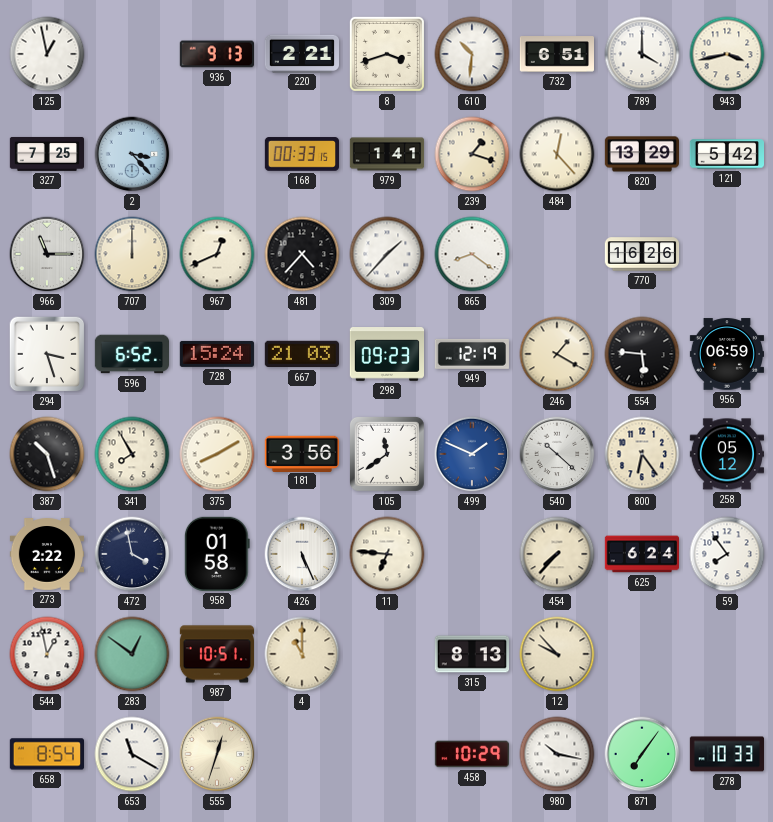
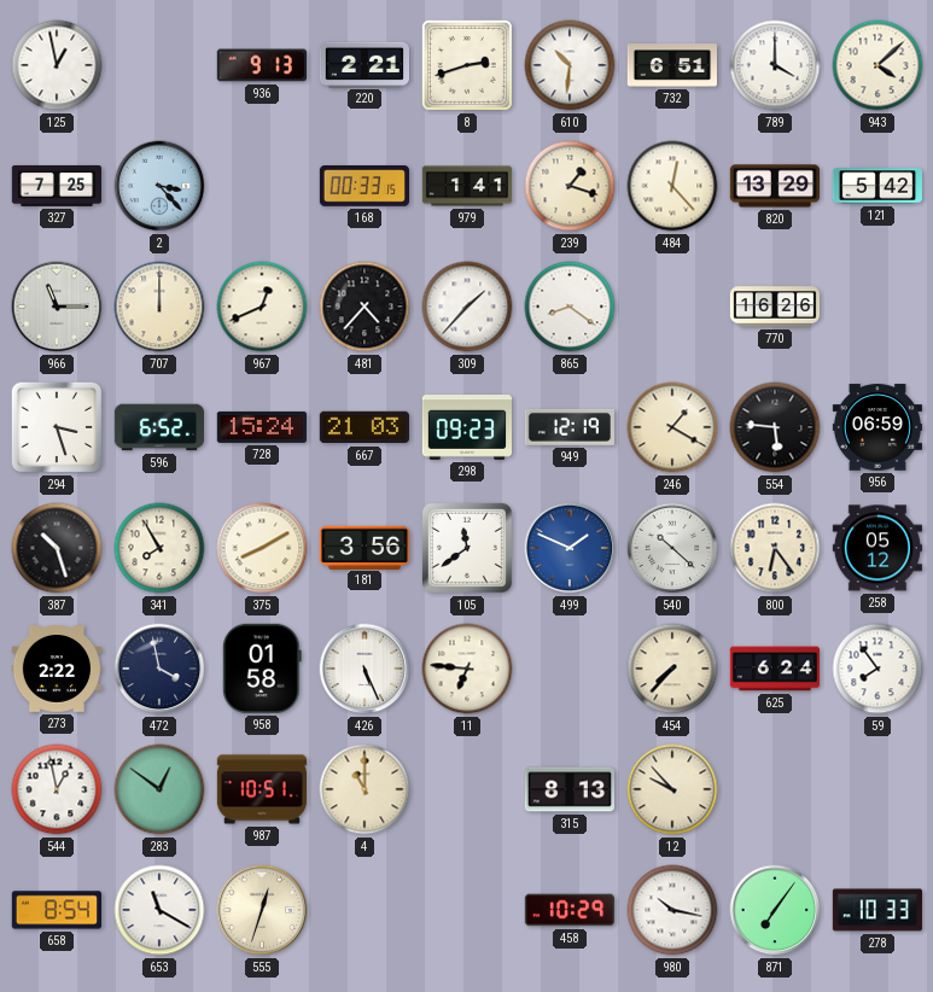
8: 3:42 -> 2:42
943: 3:43 -> 4:08
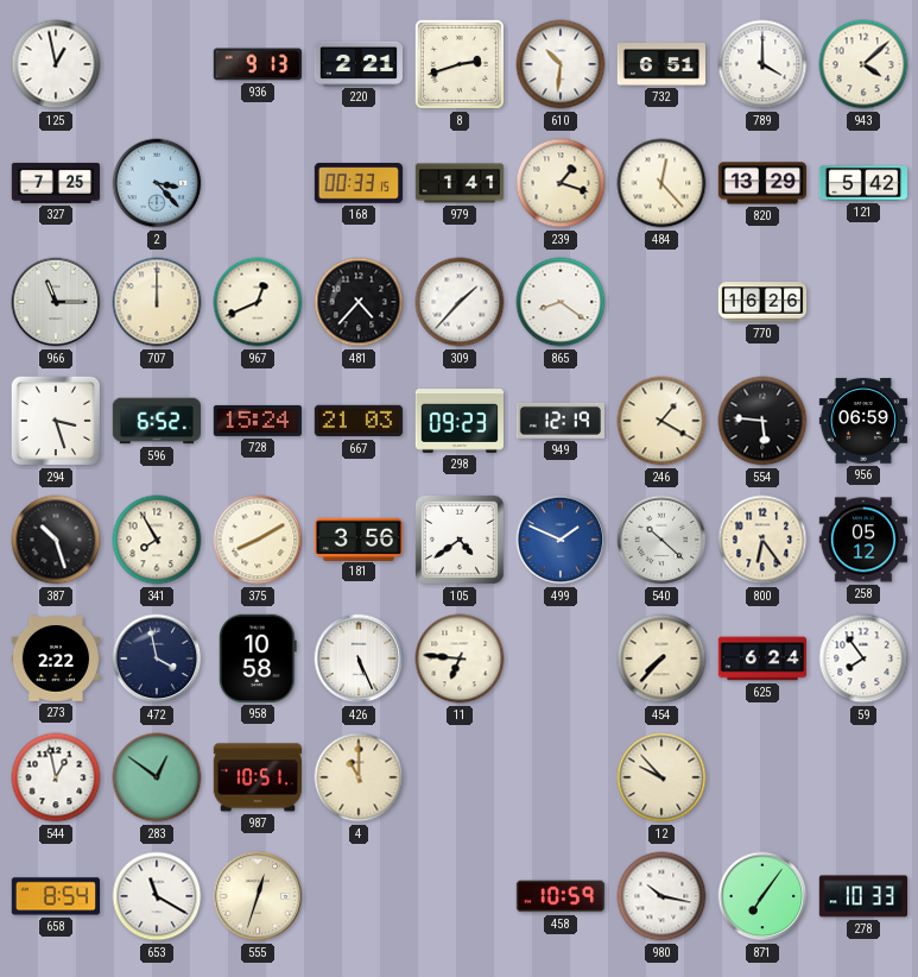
105: 11:39 -> 4:39
958: 01:58 -> 10:58
315: 8:13 -> none
458: 10:29 -> 10:59
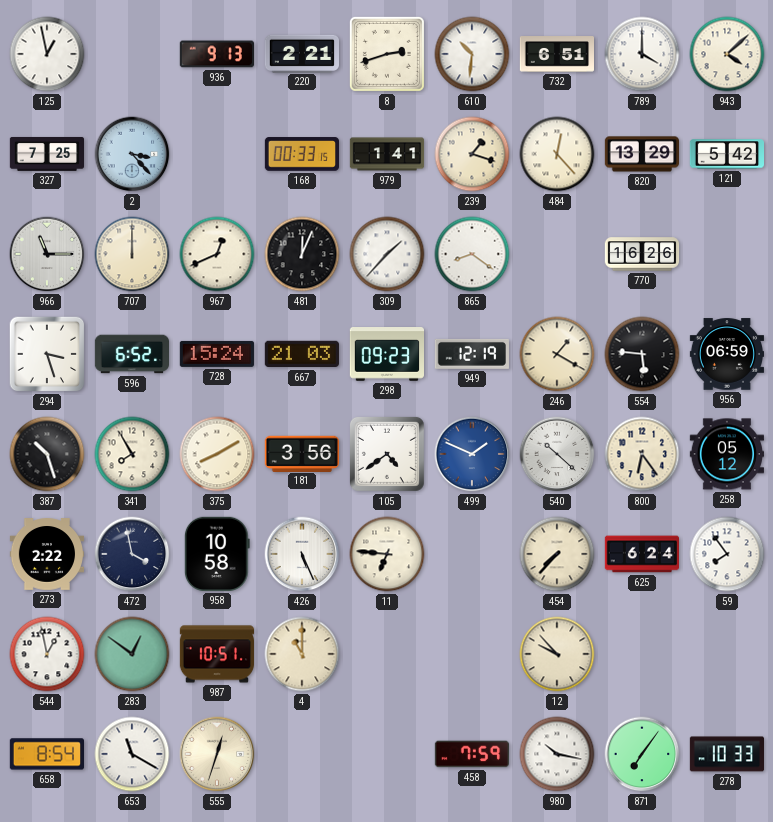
481: 4:37 -> 12:04
458: 10:59 -> 7:59
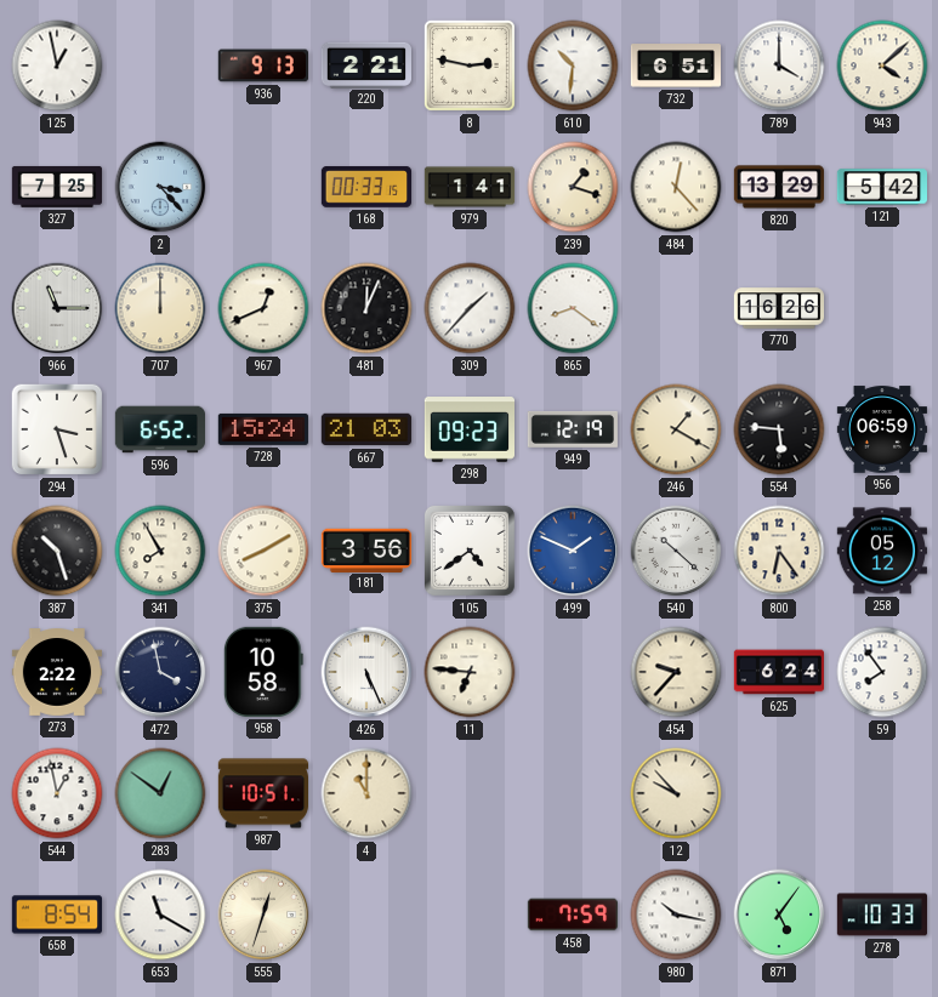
8: 2:42 -> 2:47
454: 7:37 -> 9:37
871: 7:06 -> 5:06
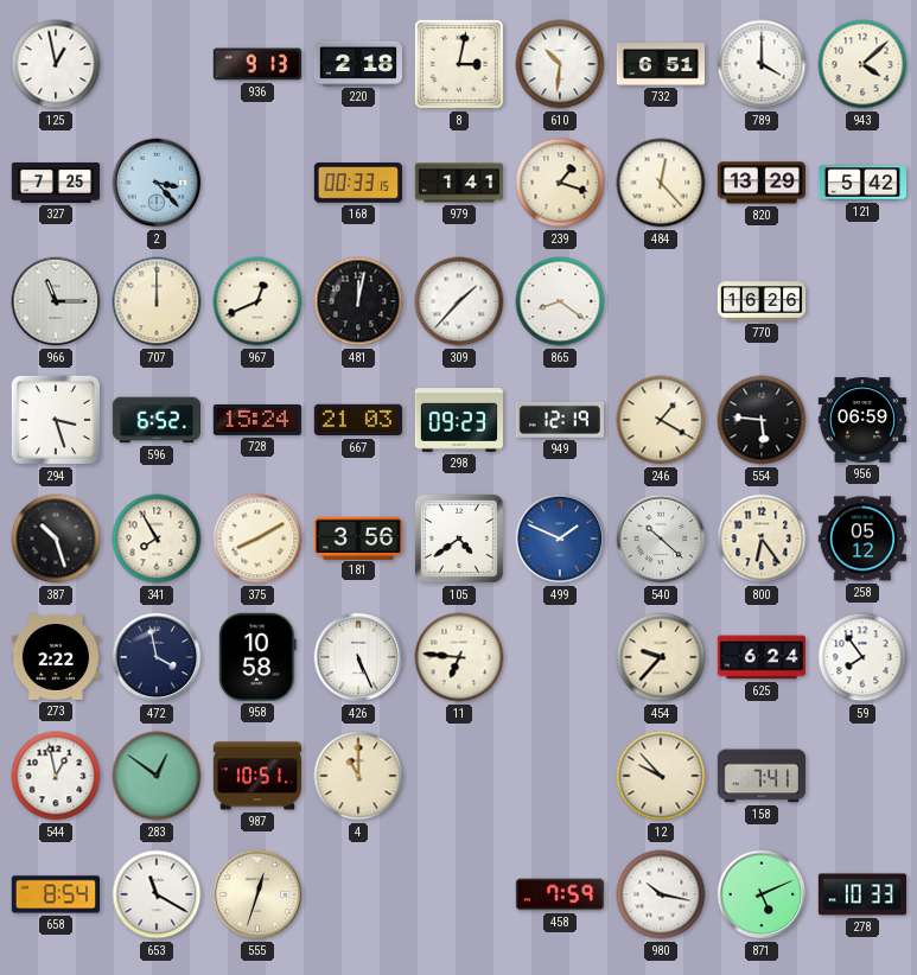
220: 2:21 -> 2:18
8: 2:47 -> 3:02
481: 12:04 -> 12:02
158: none -> 7:41
871: 5:06 -> 5:11
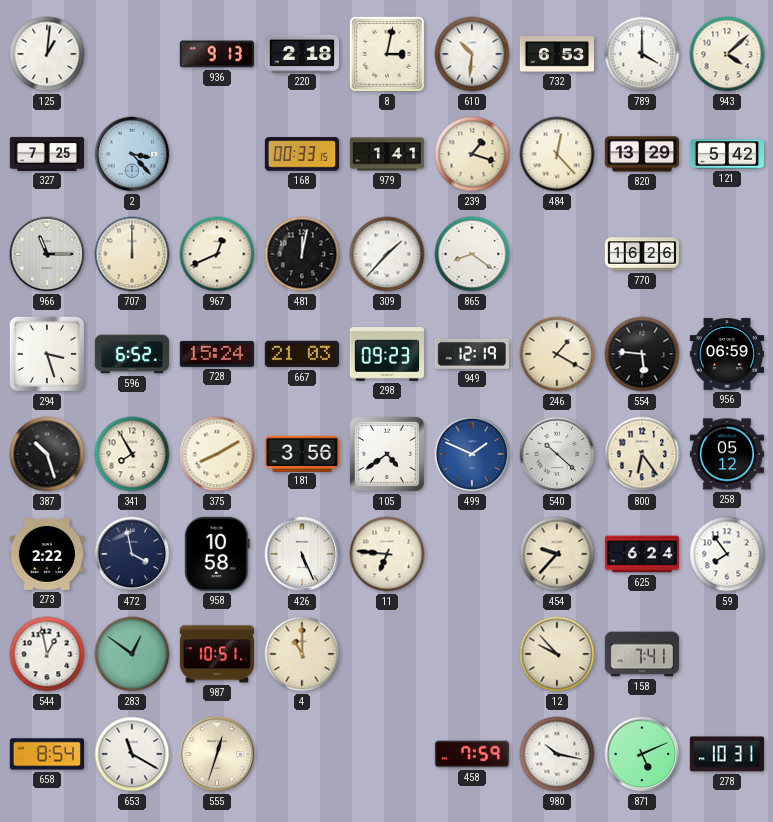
125: 12:58 -> 1:01
732: 6:51 -> 6:53
278: 10:33 -> 10:31
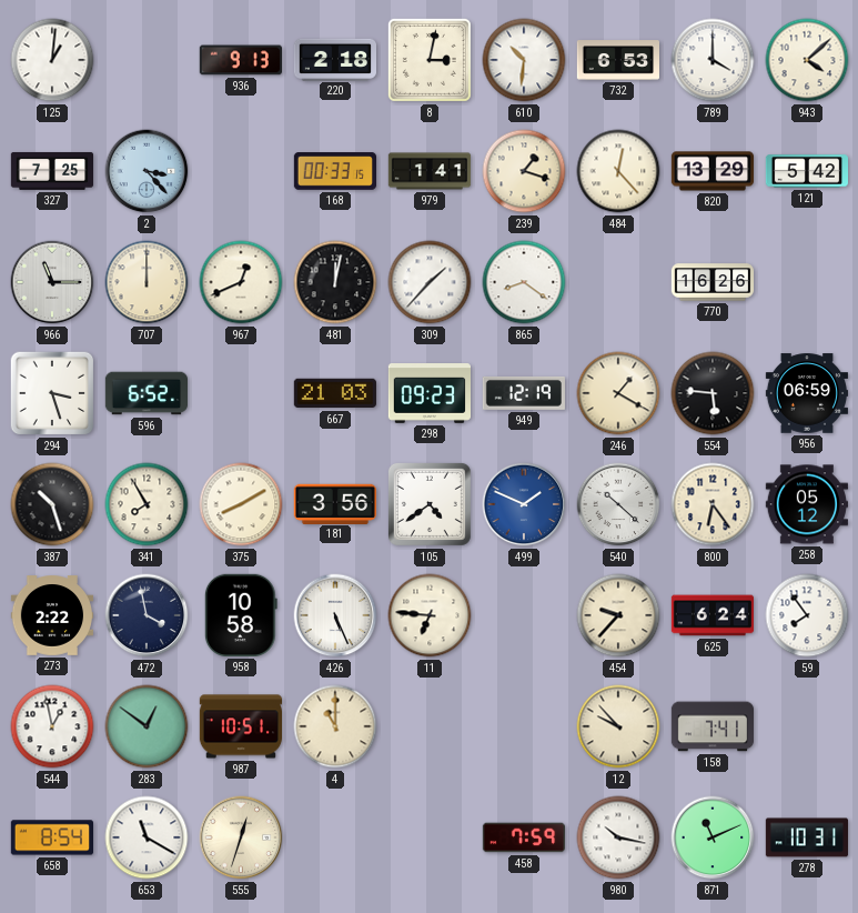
728: 15:24 -> none
871: 5:11 -> 11:11
